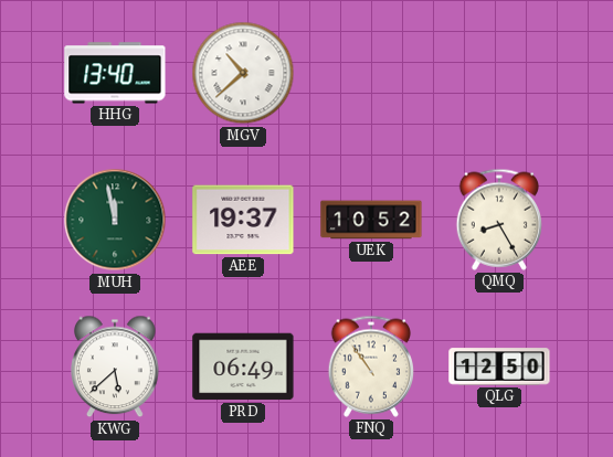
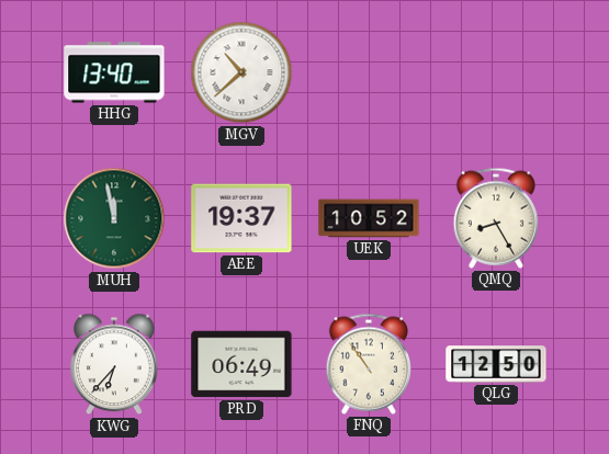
KWG: 5:38 -> 6:37
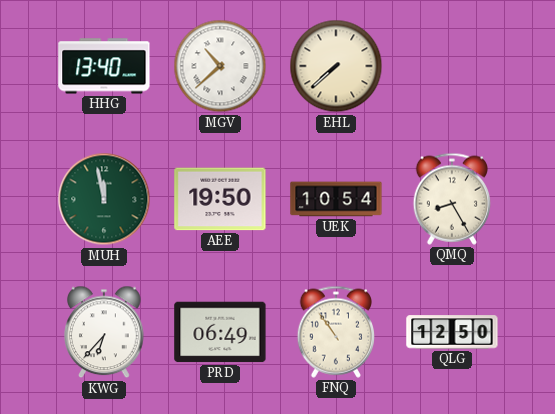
EHL: none -> 7:38
AEE: 19:37 -> 19:50
UEK: 10:52 -> 10:54
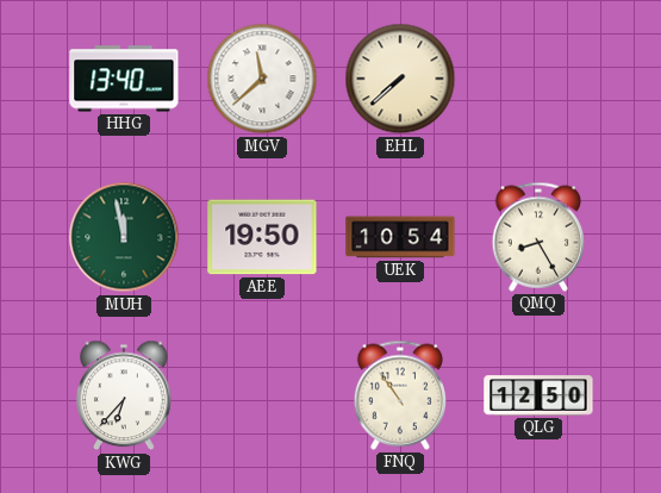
MGV: 10:38 -> 11:38
PRD: 06:49 -> none
